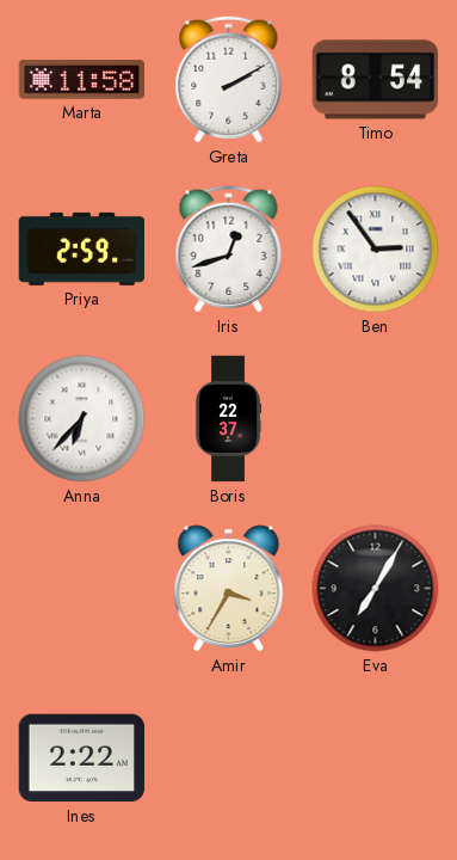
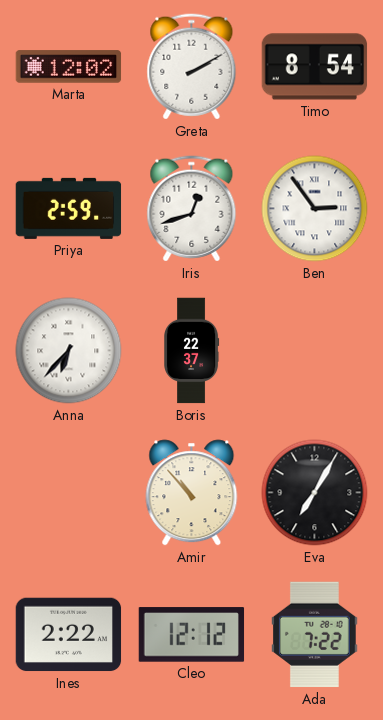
Marta: 11:58 -> 12:02
Amir: 3:35 -> 10:53
Cleo: none -> 12:12
Ada: none -> 7:22
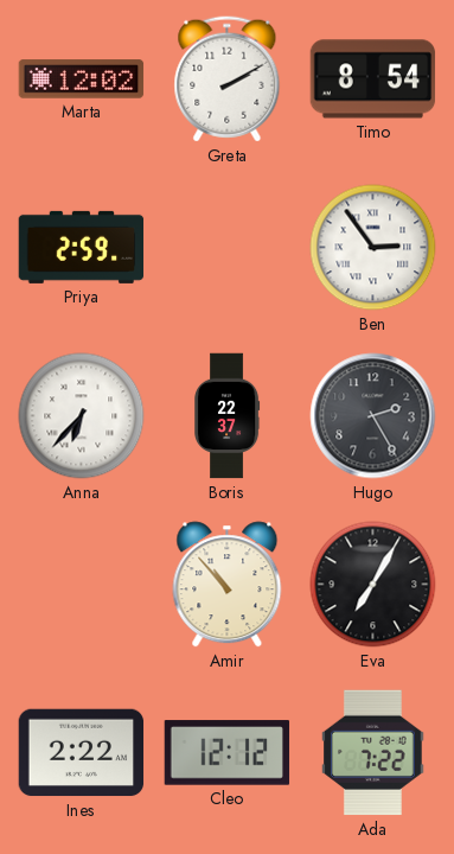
Iris: 12:42 -> none
Hugo: none -> 2:25
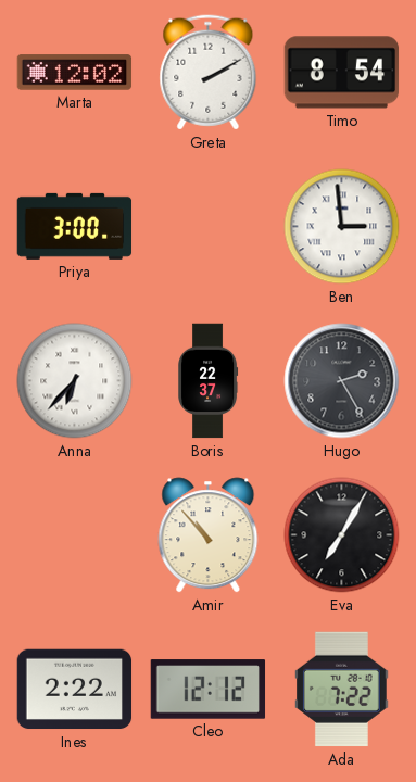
Priya: 2:59 -> 3:00
Ben: 2:54 -> 2:59
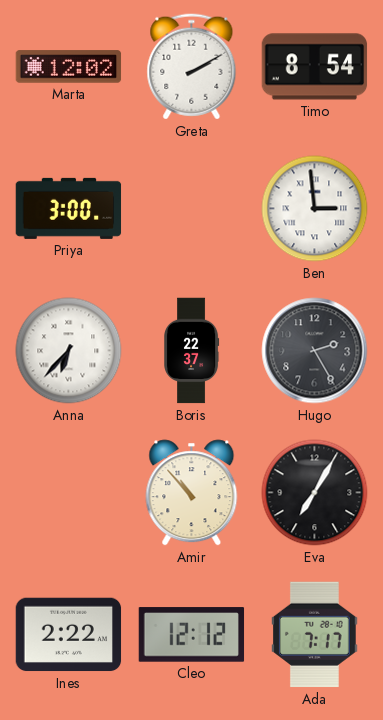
Ada: 7:22 -> 7:17
